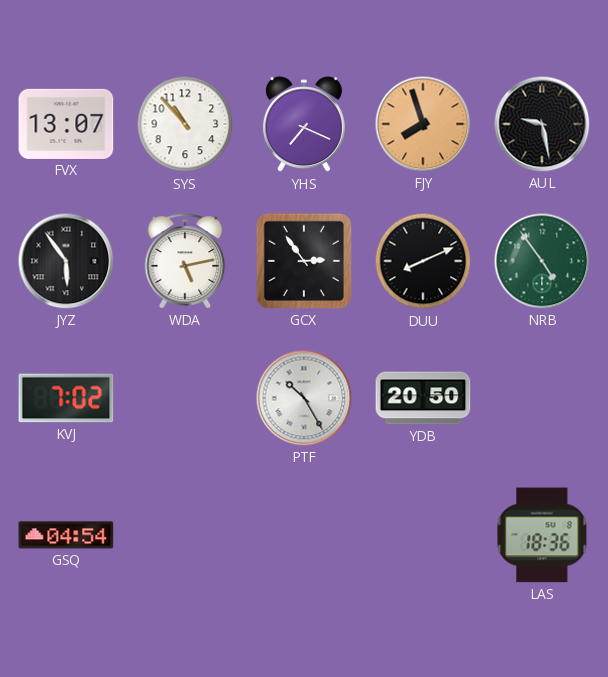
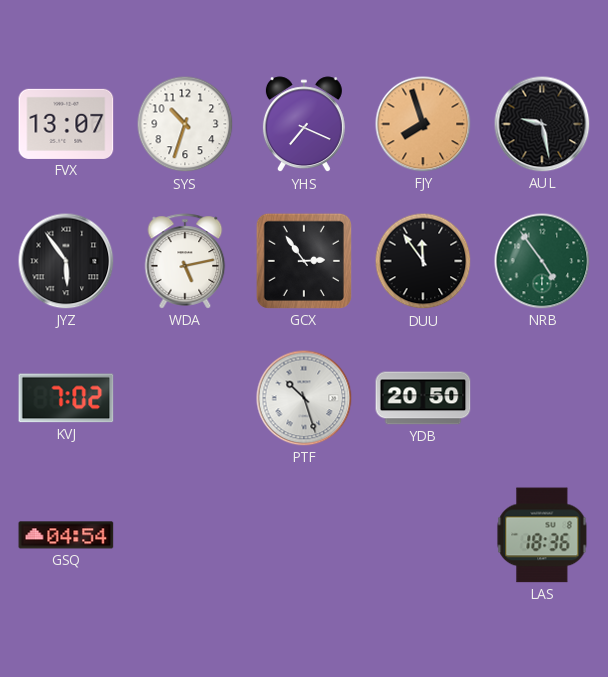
SYS: 10:53 -> 10:33
DUU: 8:11 -> 11:54
PTF: 10:25 -> 10:27
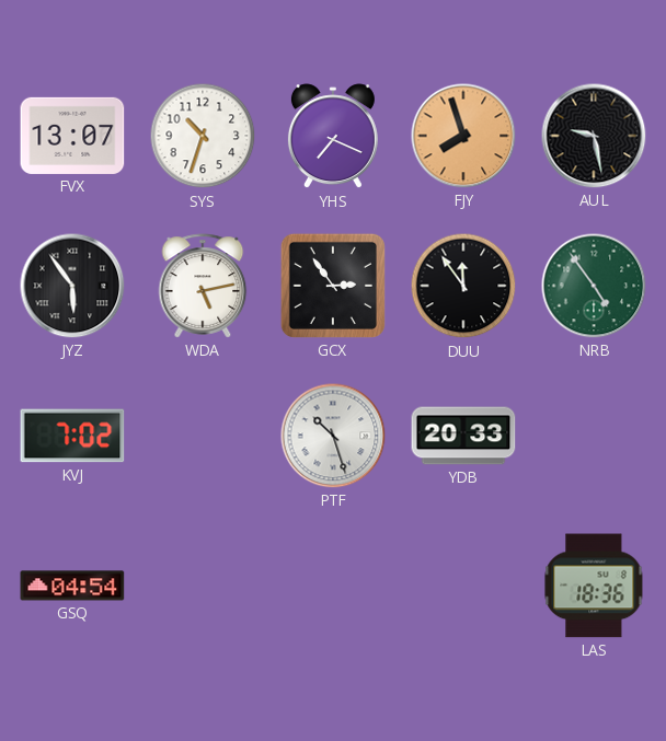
YDB: 20:50 -> 20:33
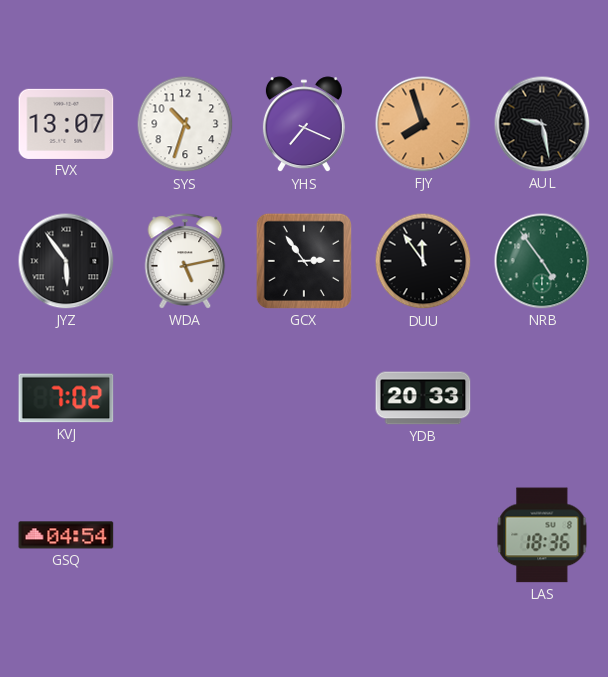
PTF: 10:27 -> none
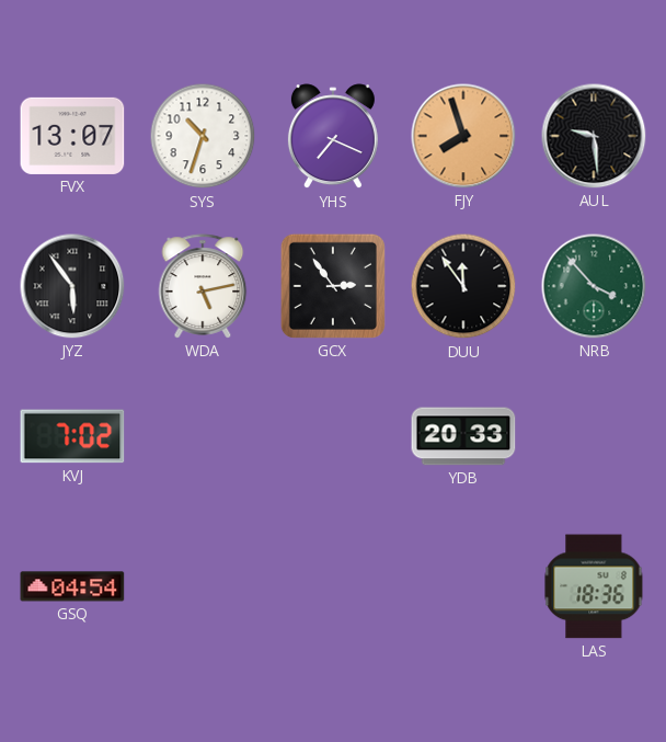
AUL: 9:28 -> 9:29
NRB: 4:54 -> 3:53
